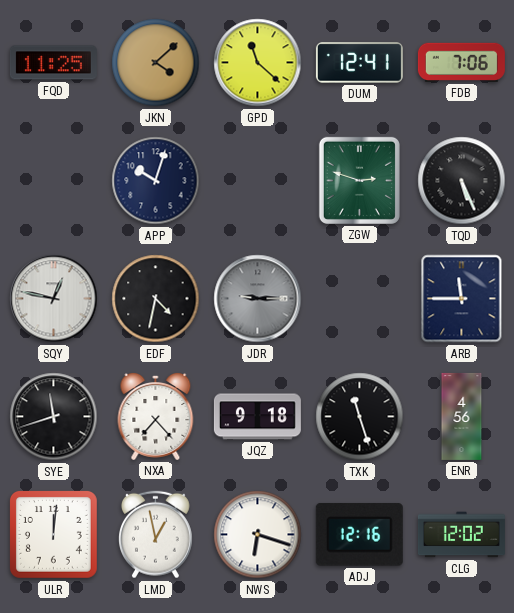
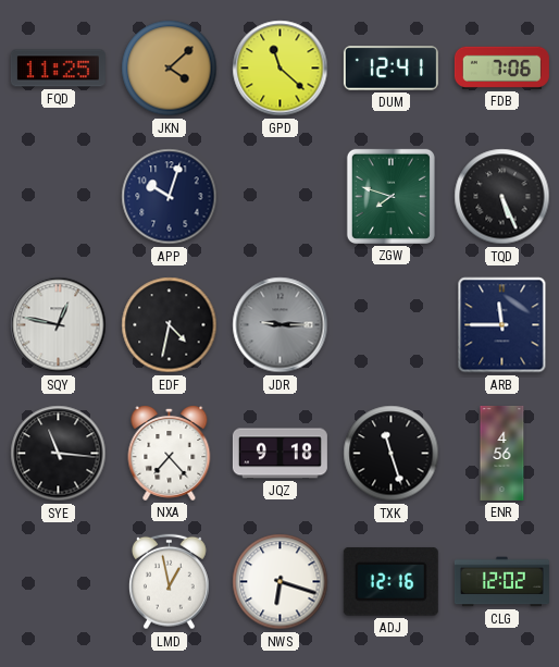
ZGW: 2:48 -> 7:48
SYE: 11:42 -> 11:16
ULR: 12:01 -> none
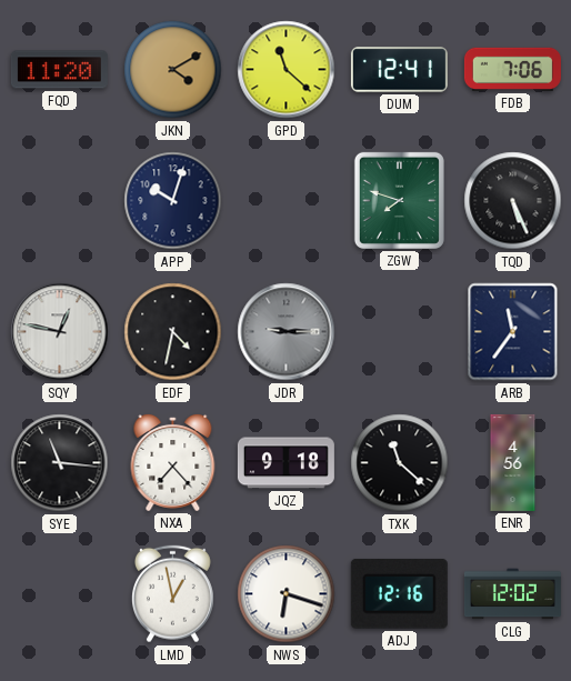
FQD: 11:25 -> 11:20
JKN: 4:08 -> 4:10
ARB: 11:45 -> 11:36
TXK: 11:27 -> 11:22
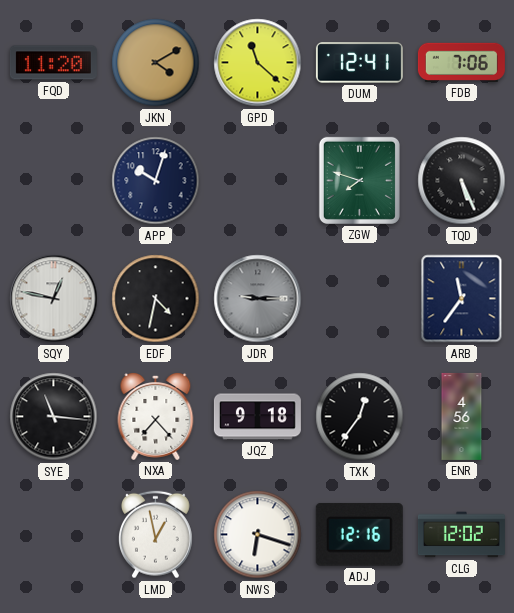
TXK: 11:22 -> 12:36
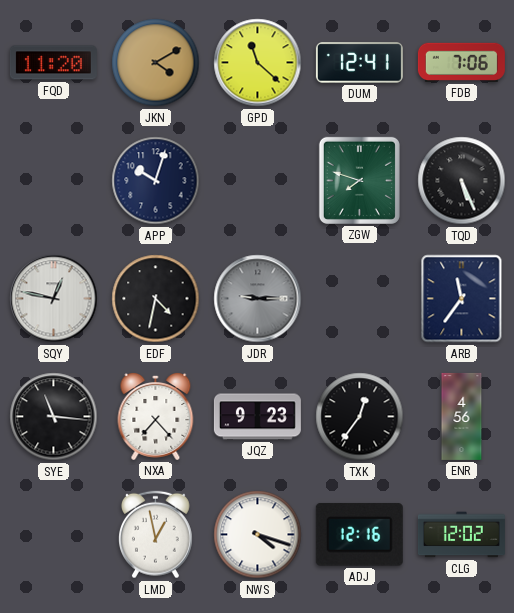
JQZ: 9:18 -> 9:23
NWS: 6:18 -> 4:18
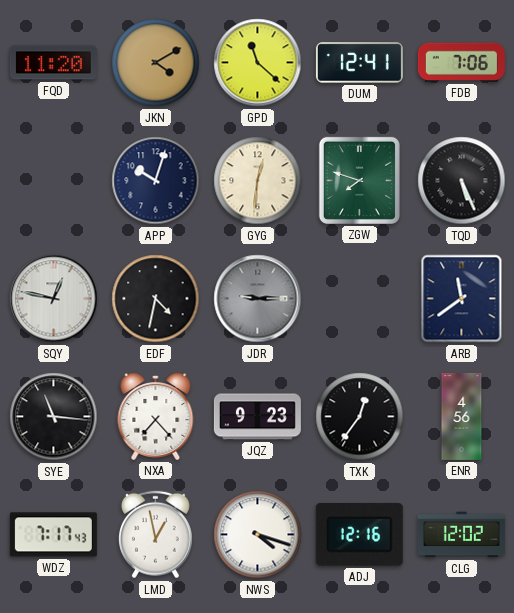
GYG: none -> 12:31
ARB: 11:36 -> 11:39
WDZ: none -> 7:17
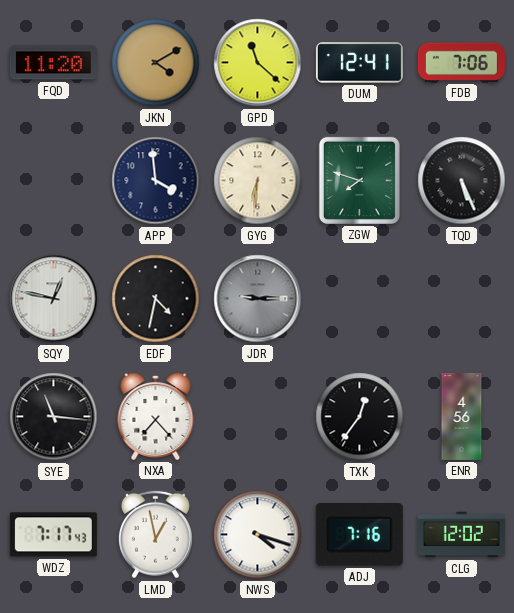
APP: 10:03 -> 3:59
GYG: 12:31 -> 6:31
ARB: 11:39 -> none
JQZ: 9:23 -> none
ADJ: 12:16 -> 7:16
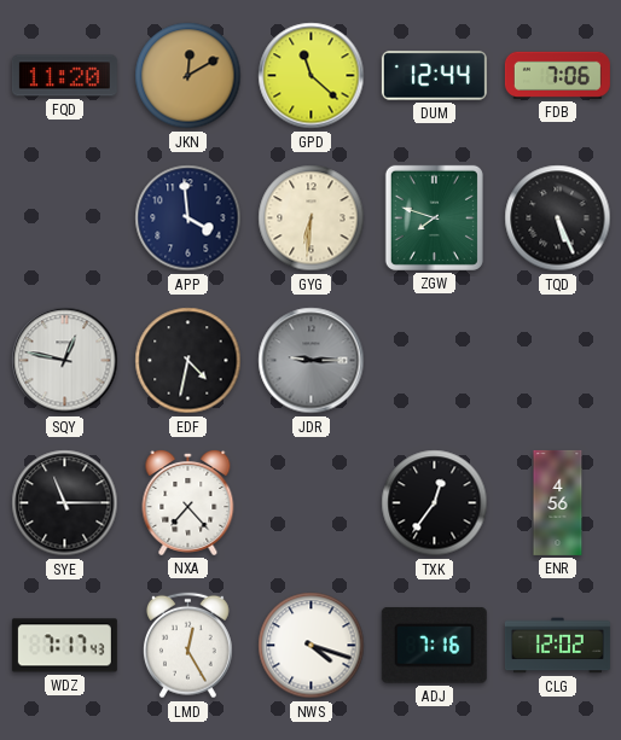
JKN: 4:10 -> 12:10
DUM: 12:41 -> 12:44
SYE: 11:16 -> 11:15
LMD: 12:58 -> 12:25
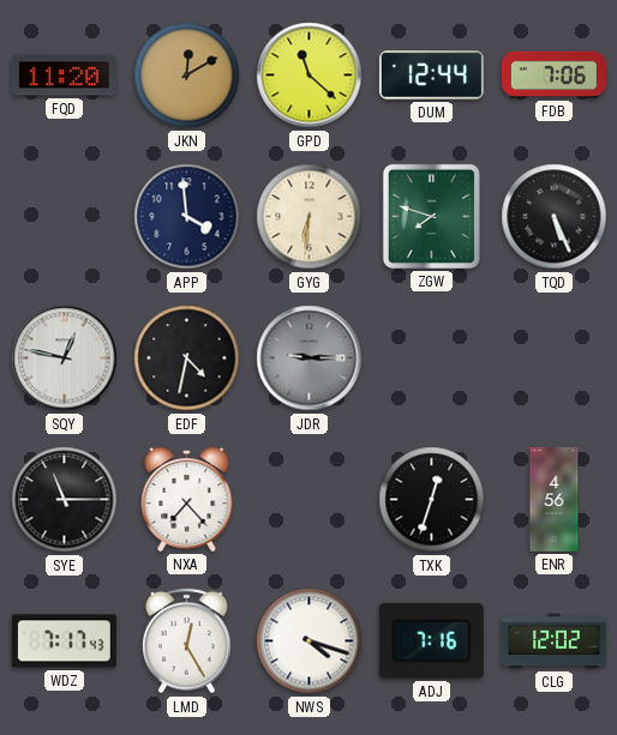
TXK: 12:36 -> 12:33
